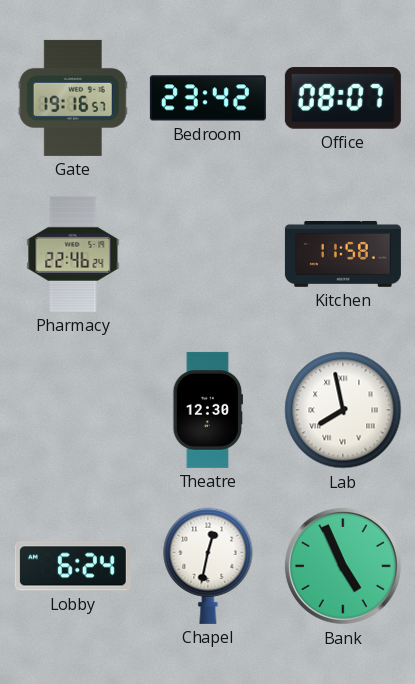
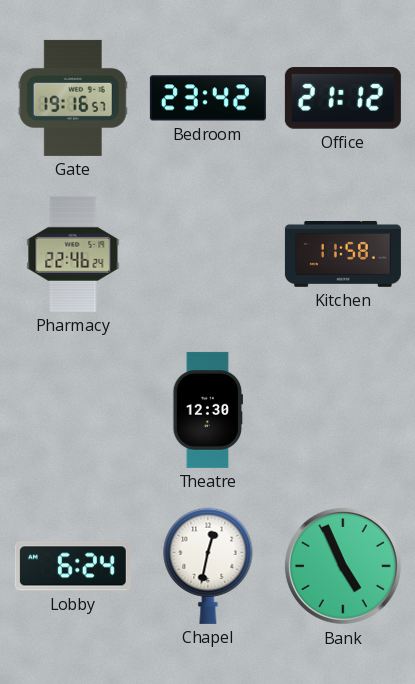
Office: 08:07 -> 21:12
Lab: 7:58 -> none
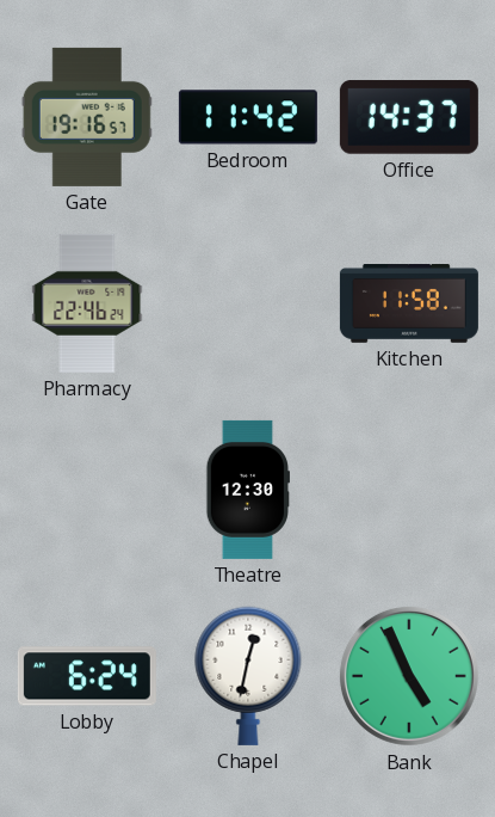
Bedroom: 23:42 -> 11:42
Office: 21:12 -> 14:37
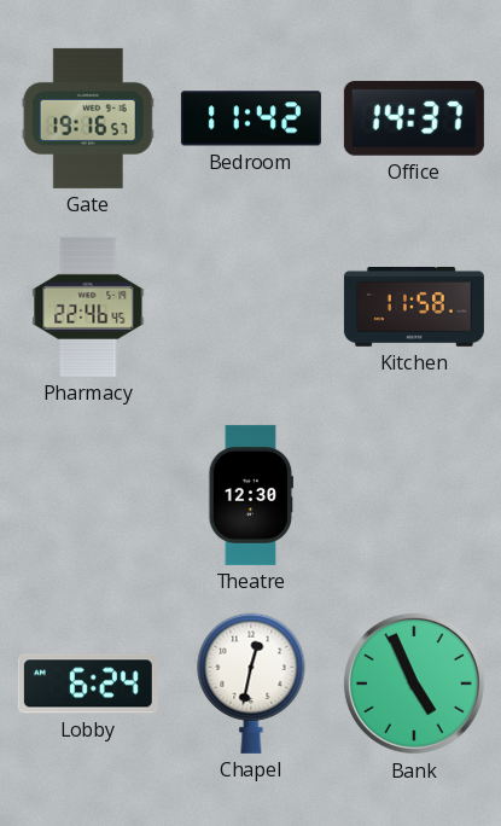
Pharmacy: 22:46:24 -> 22:46:45
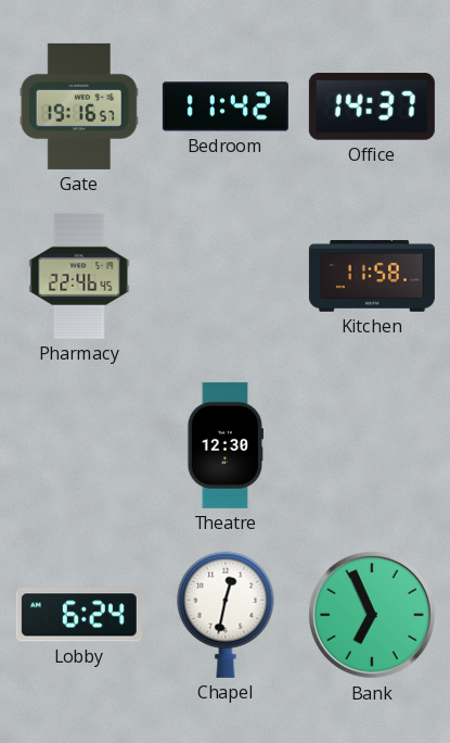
Bank: 4:56 -> 6:56
